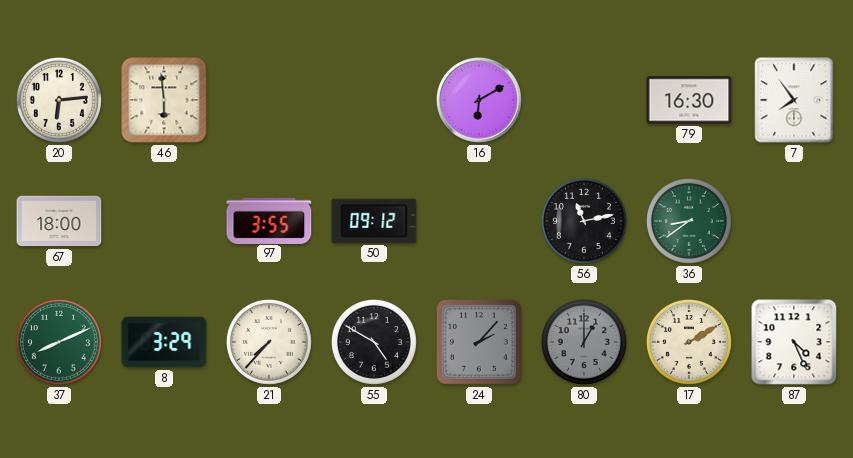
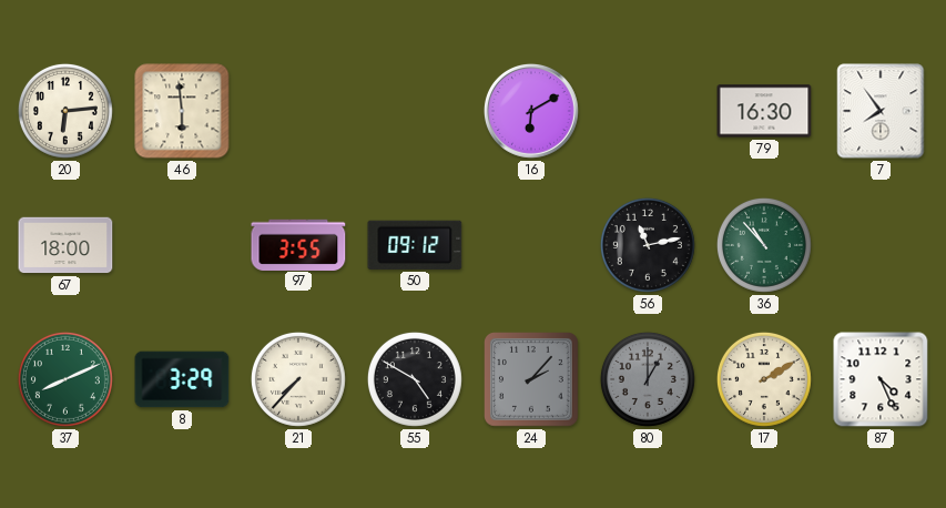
36: 8:39 -> 10:53
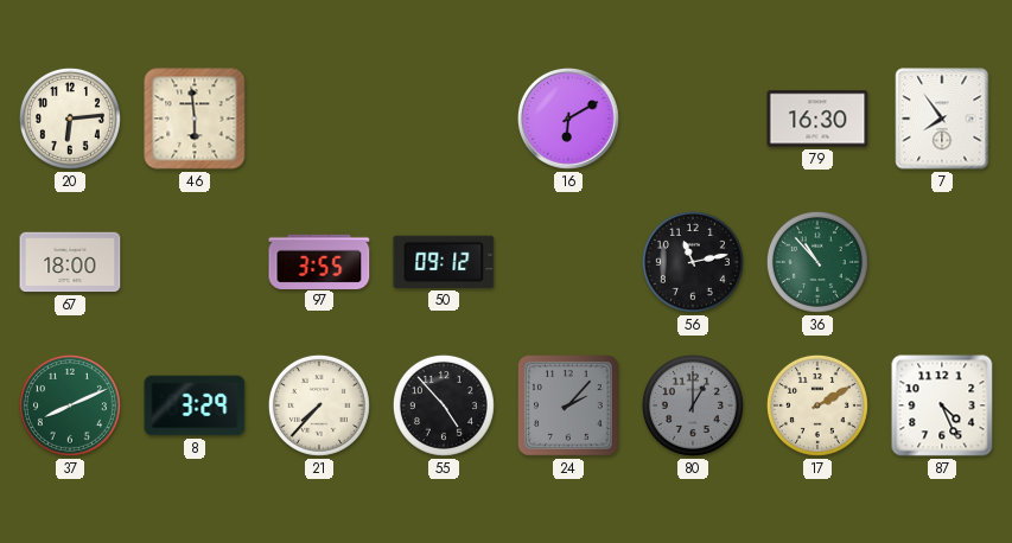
55: 4:50 -> 4:53
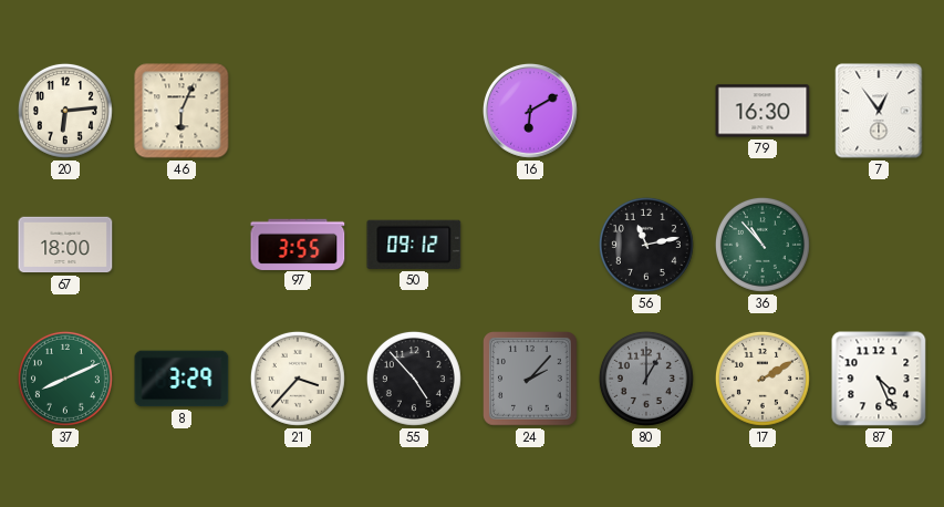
46: 5:59 -> 6:04
7: 7:54 -> 12:54
21: 7:37 -> 3:37
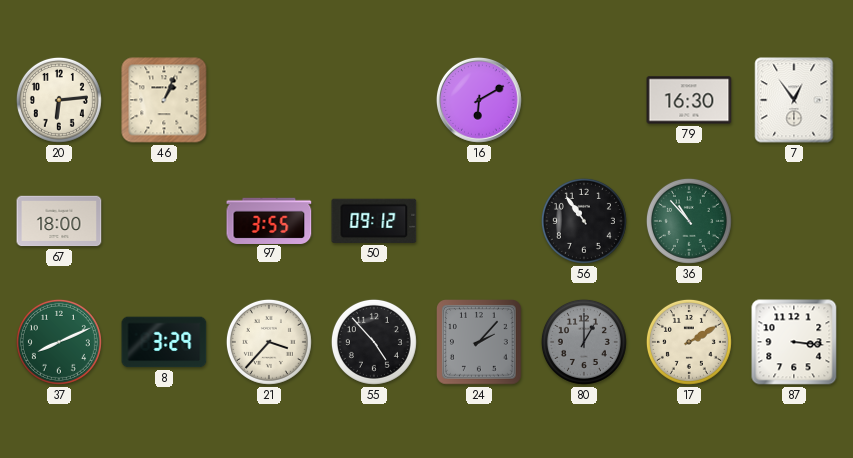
46: 6:04 -> 1:04
56: 11:13 -> 10:54
87: 4:26 -> 3:16
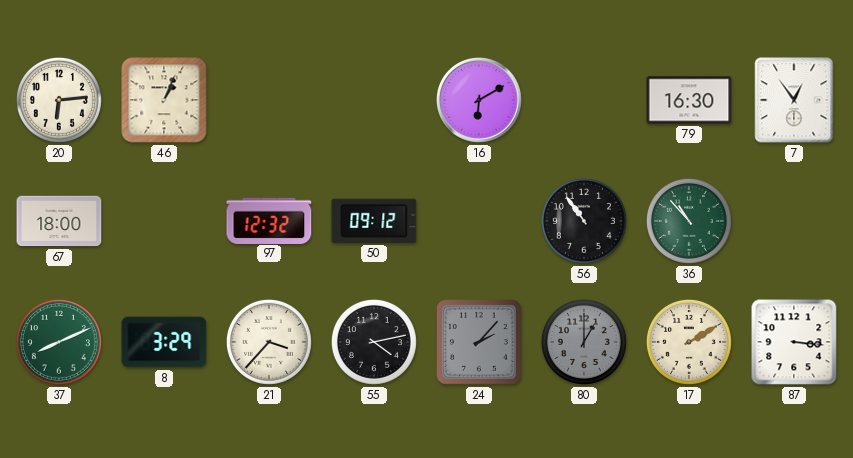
97: 3:55 -> 12:32
55: 4:53 -> 4:13
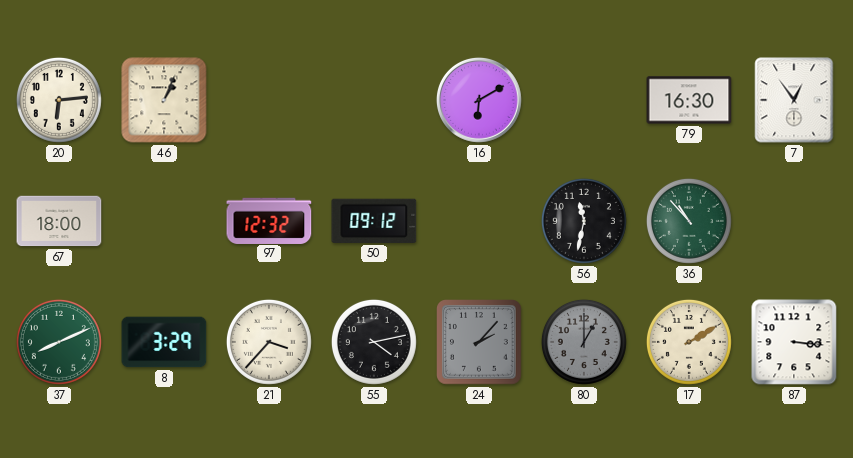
56: 10:54 -> 11:32
